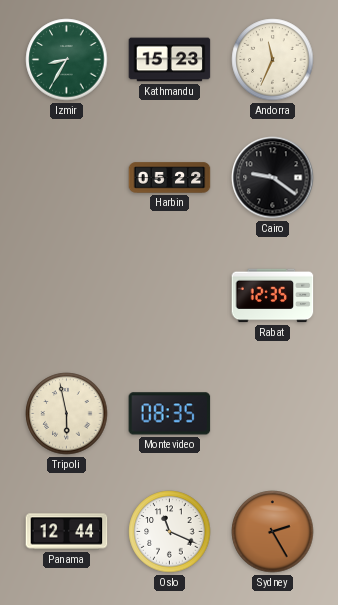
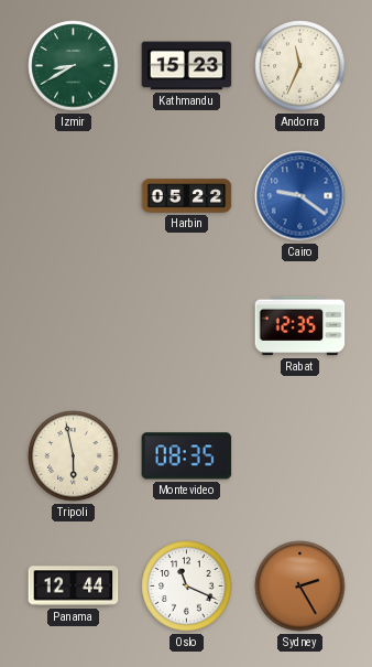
Izmir: 8:35 -> 8:40
Cairo dial: black -> blue
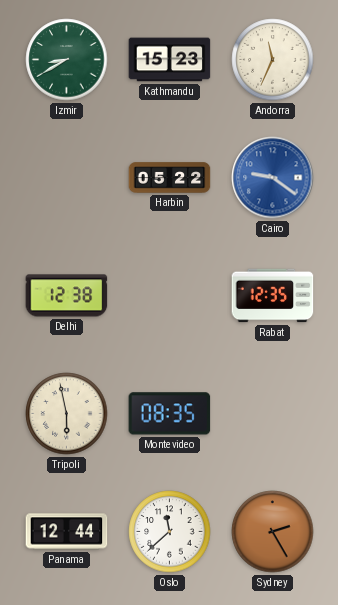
Delhi: none -> 12:38
Oslo: 11:19 -> 11:38
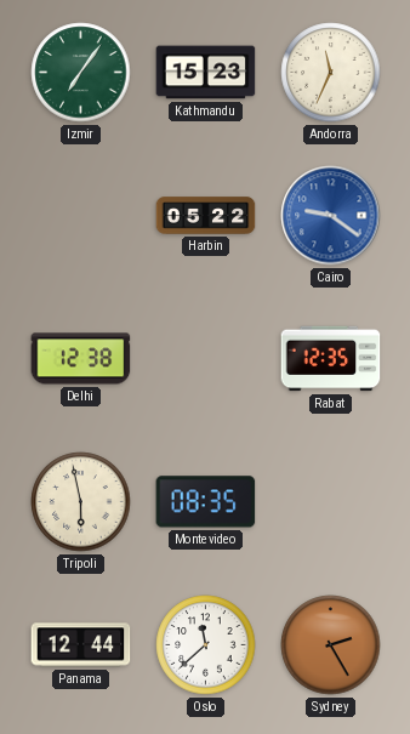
Izmir: 8:40 -> 7:06
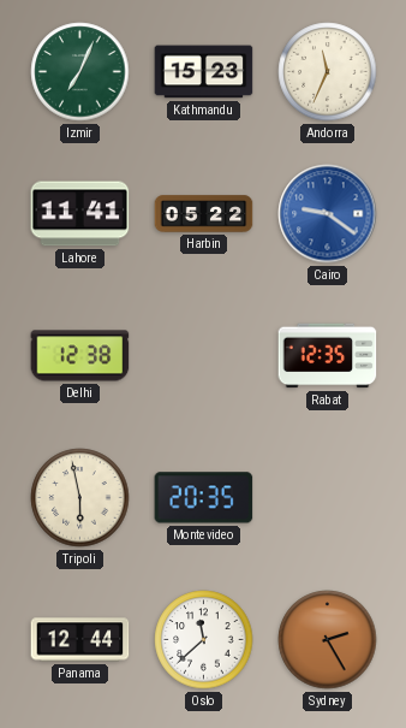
Izmir: 7:06 -> 7:04
Lahore: none -> 11:41
Montevideo: 08:35 -> 20:35
